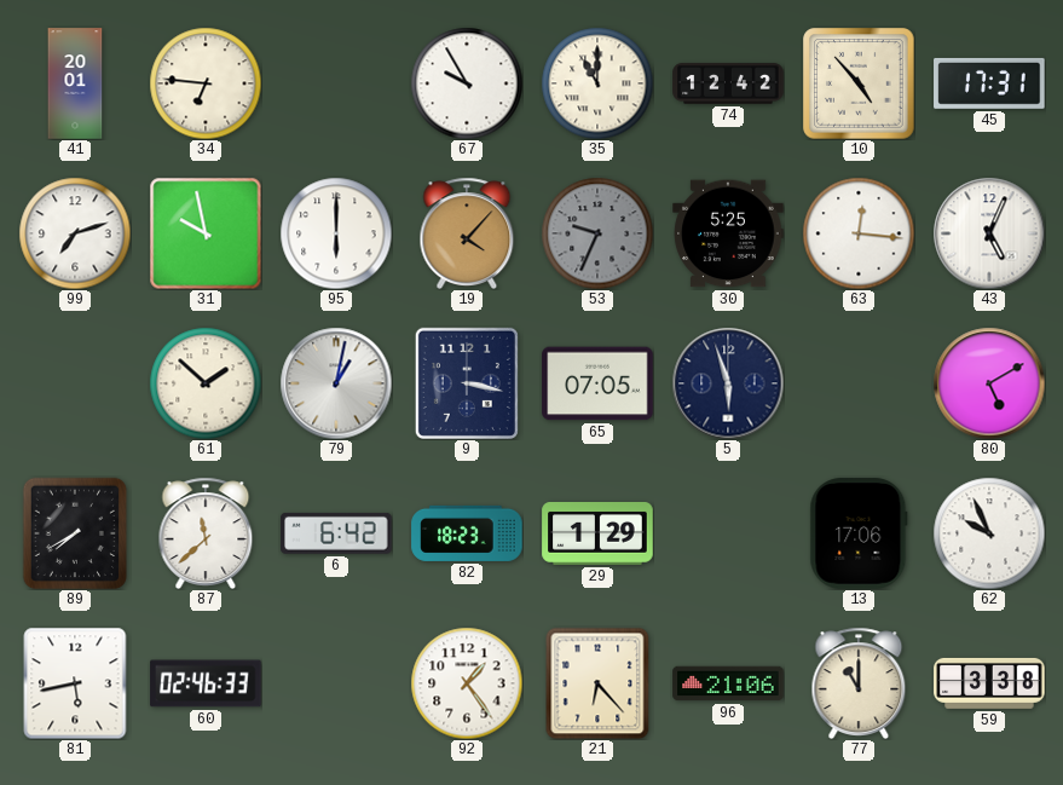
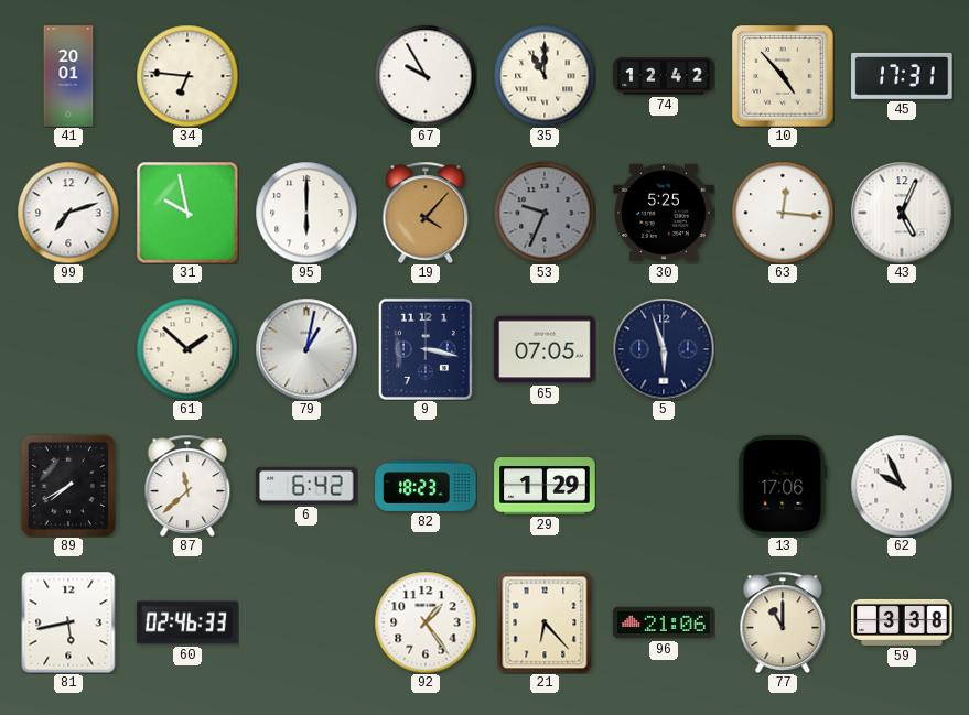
80: 5:10 -> none
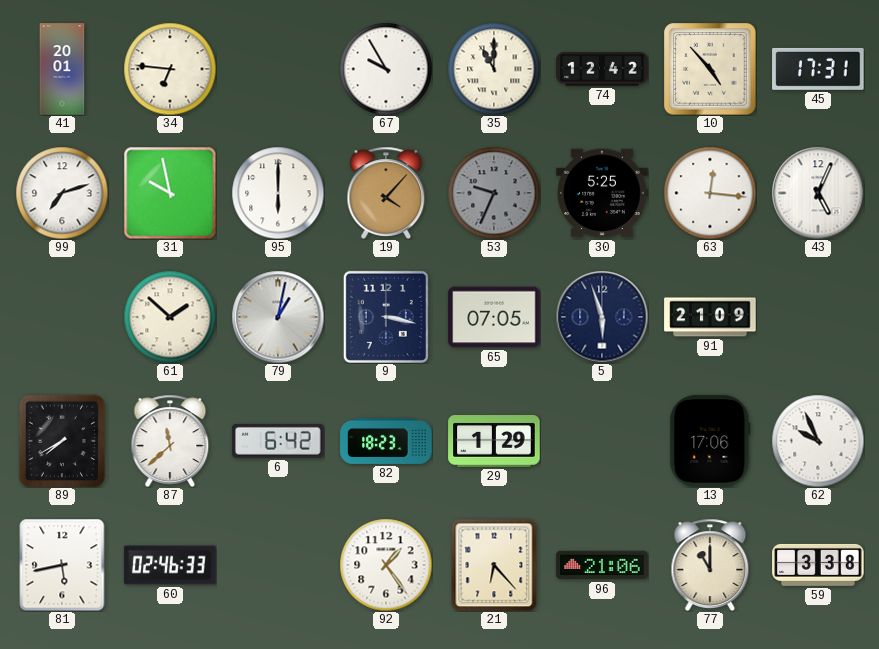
91: none -> 21:09
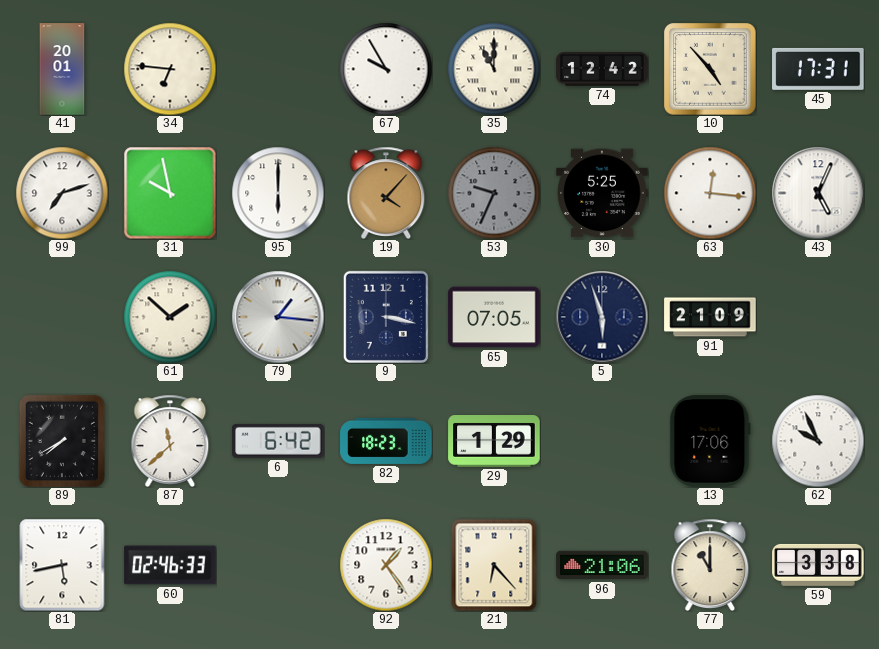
79: 1:02 -> 1:16
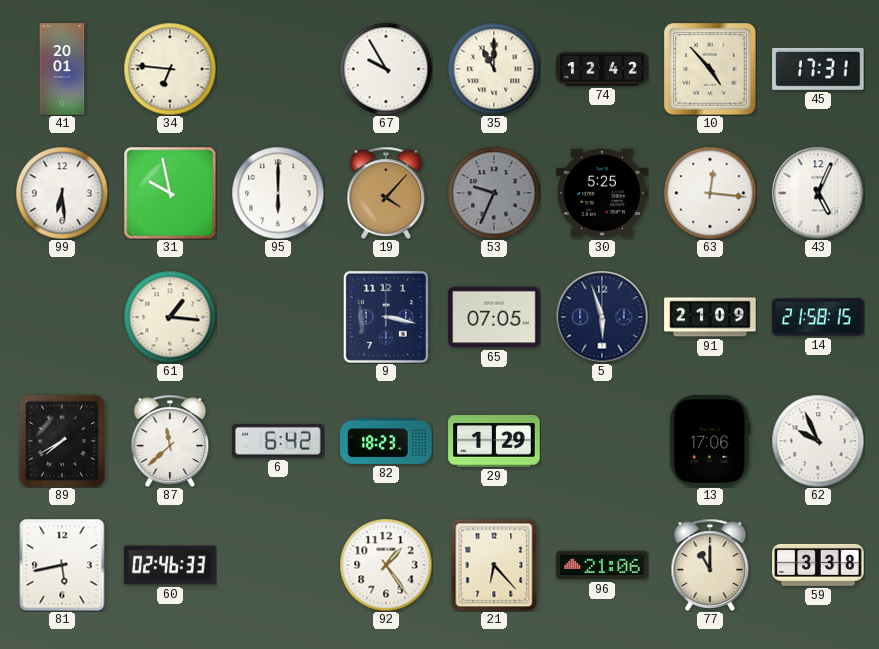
99: 7:12 -> 6:29
61: 1:52 -> 1:16
79: 1:16 -> none
14: none -> 21:58
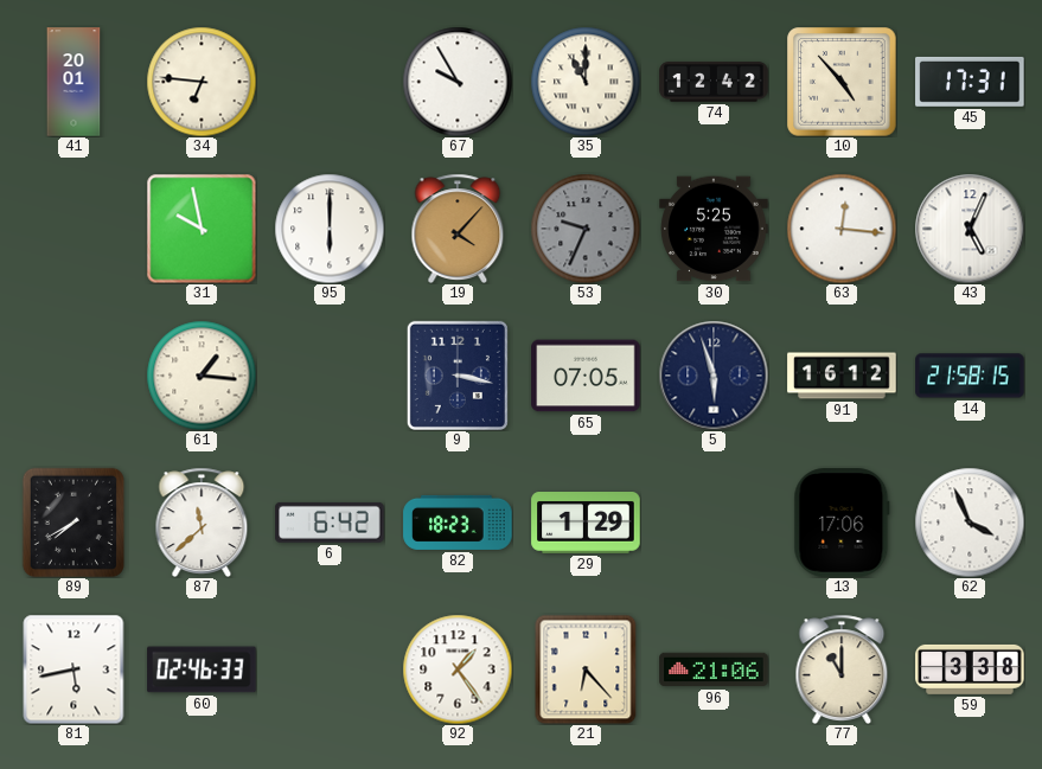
99: 6:29 -> none
91: 21:09 -> 16:12
62: 9:56 -> 3:56
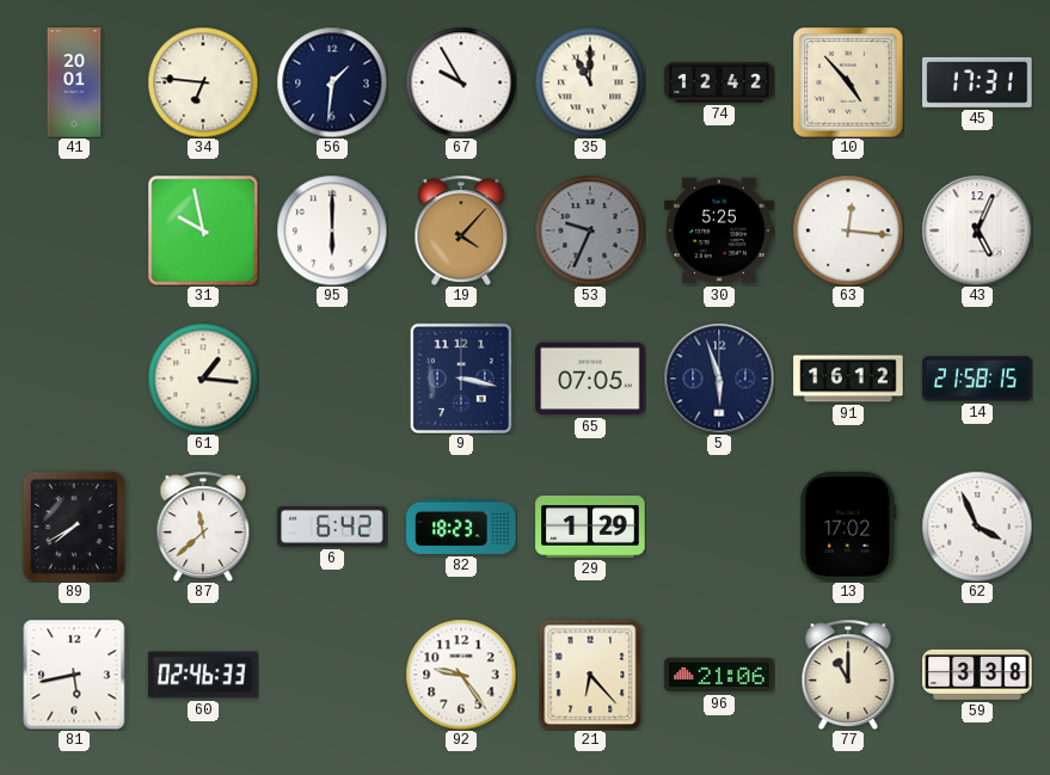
56: none -> 1:31
13: 17:06 -> 17:02
92: 1:24 -> 9:24
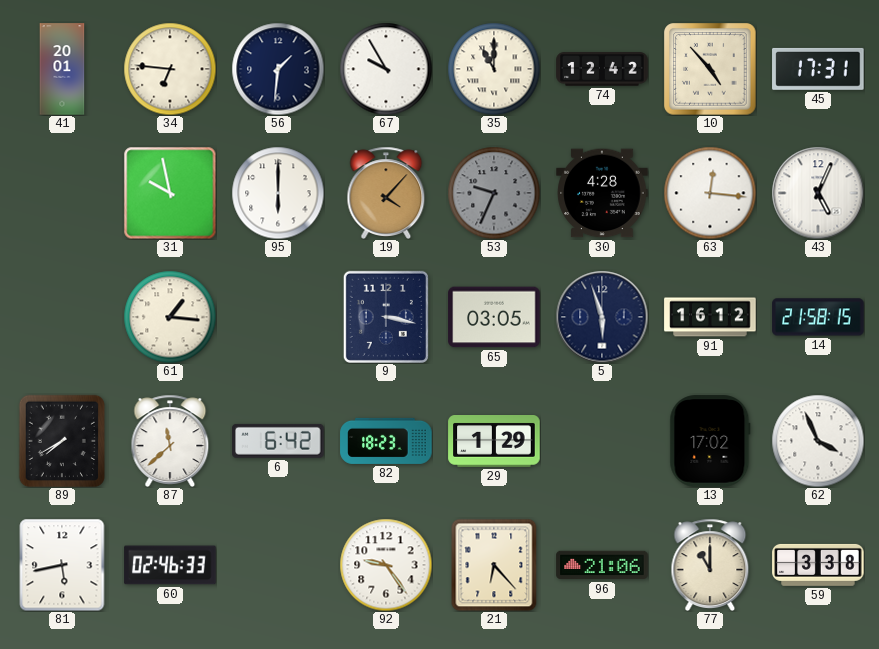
30: 5:25 -> 4:28
65: 07:05 -> 03:05
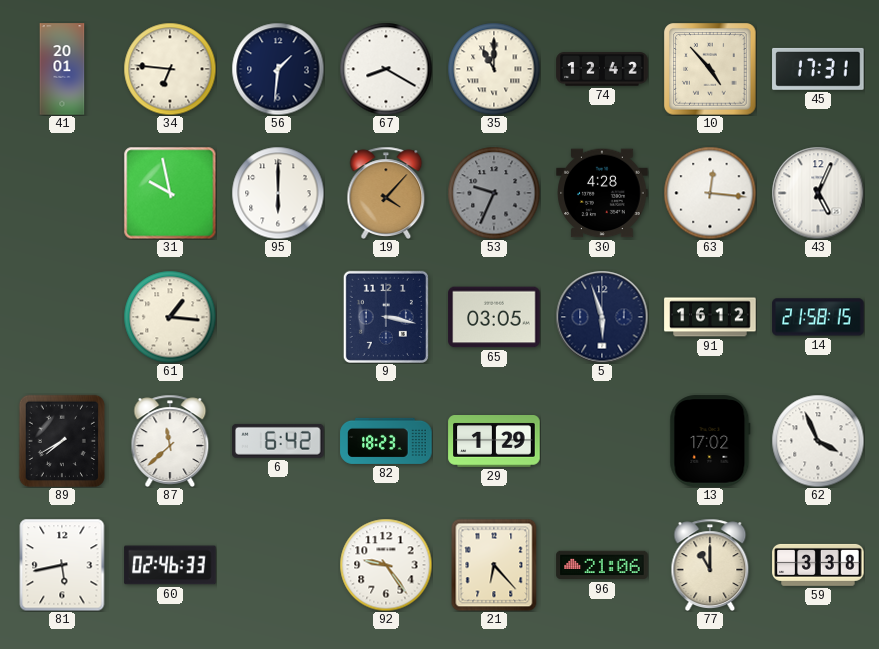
67: 9:55 -> 8:20
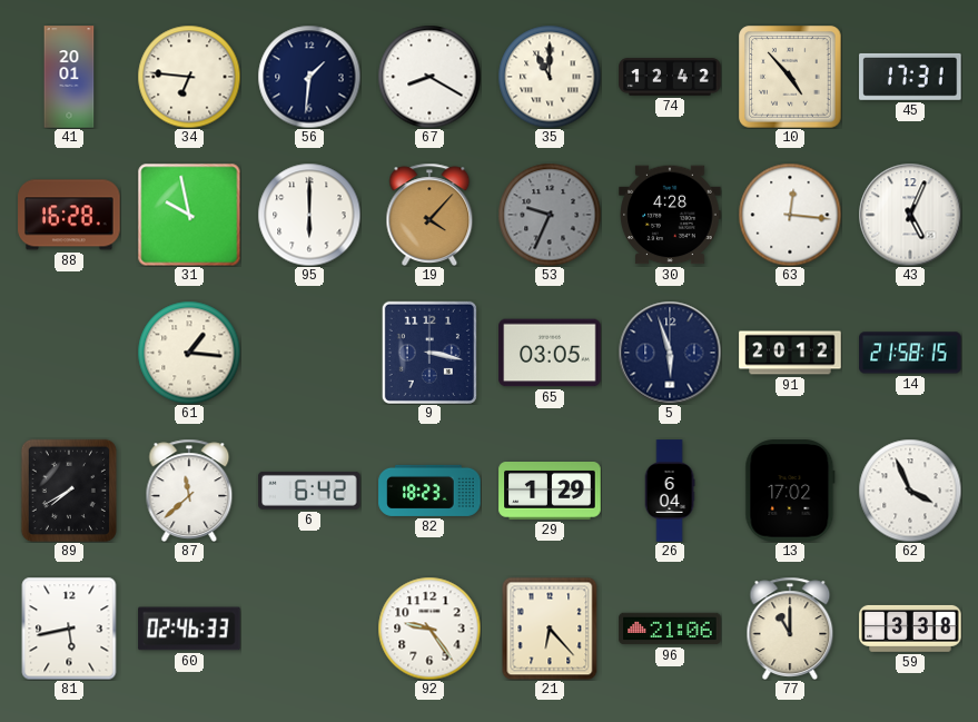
88: none -> 16:28
91: 16:12 -> 20:12
26: none -> 6:04
